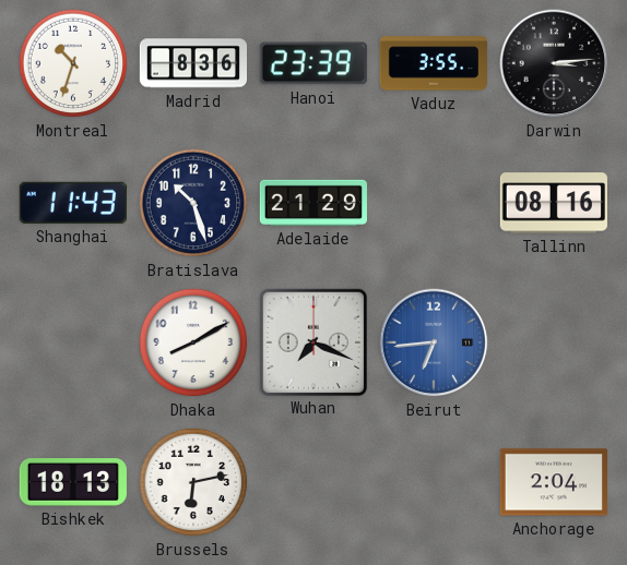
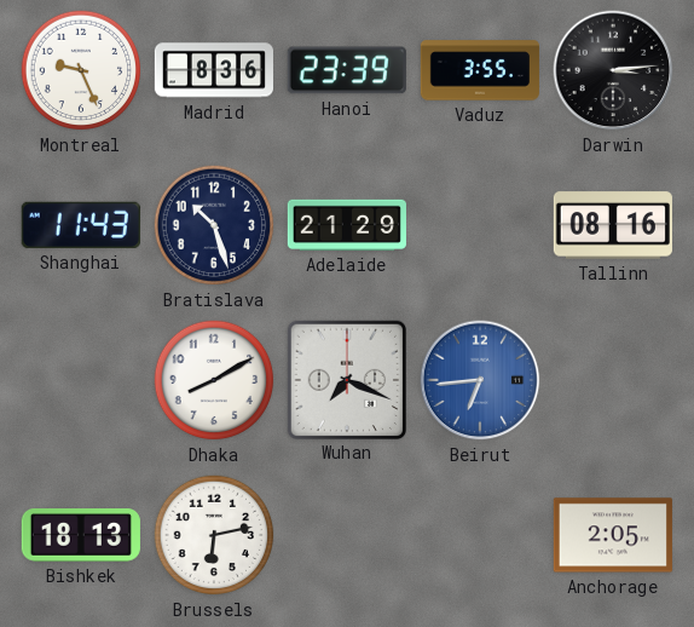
Montreal: 10:33 -> 9:26
Anchorage: 2:04 -> 2:05
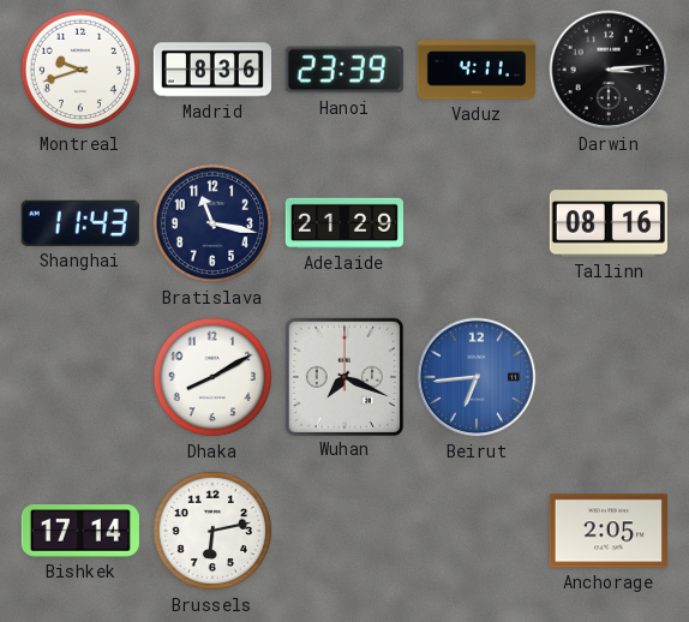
Montreal: 9:26 -> 9:42
Vaduz: 3:55 -> 4:11
Bratislava: 10:27 -> 11:17
Bishkek: 18:13 -> 17:14
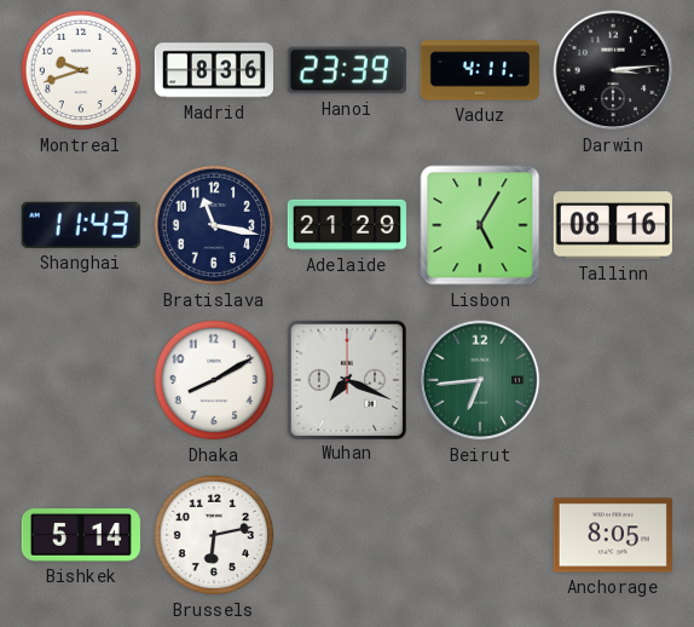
Lisbon: none -> 5:05
Beirut dial: blue -> green
Bishkek: 17:14 -> 5:14
Anchorage: 2:05 -> 8:05
